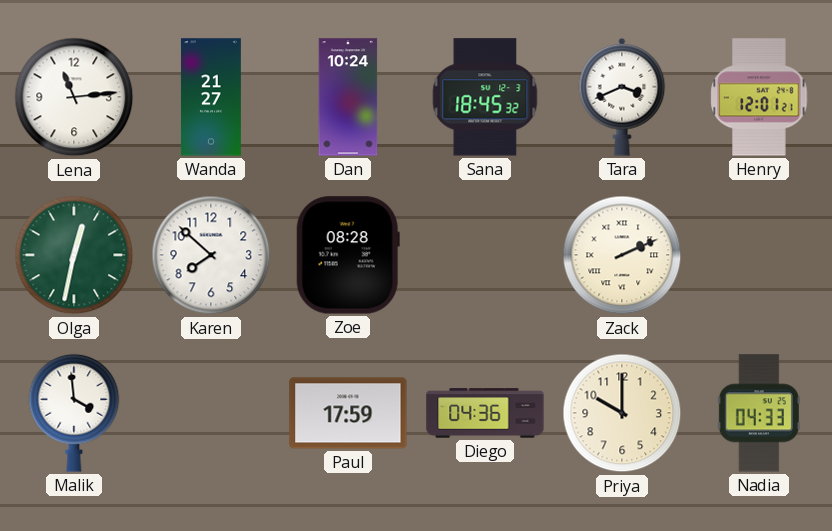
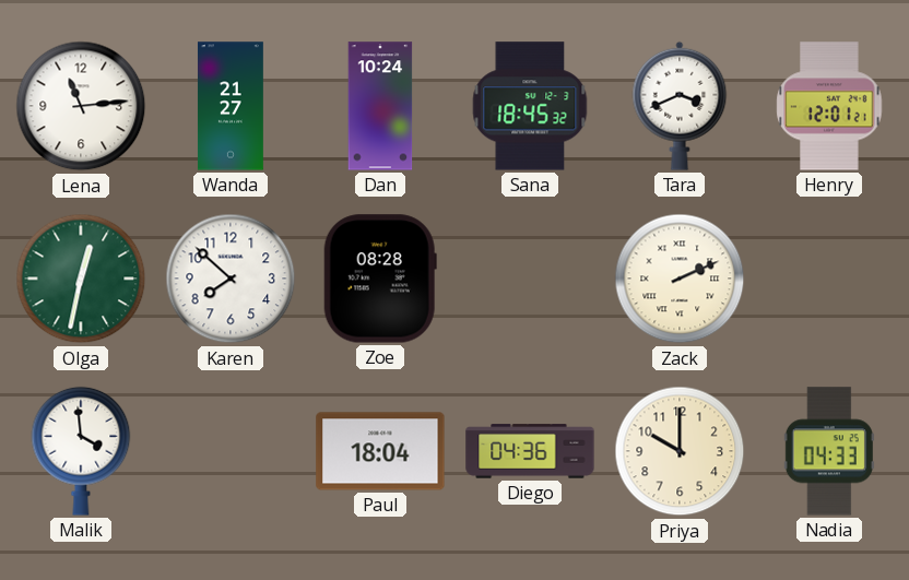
Paul: 17:59 -> 18:04
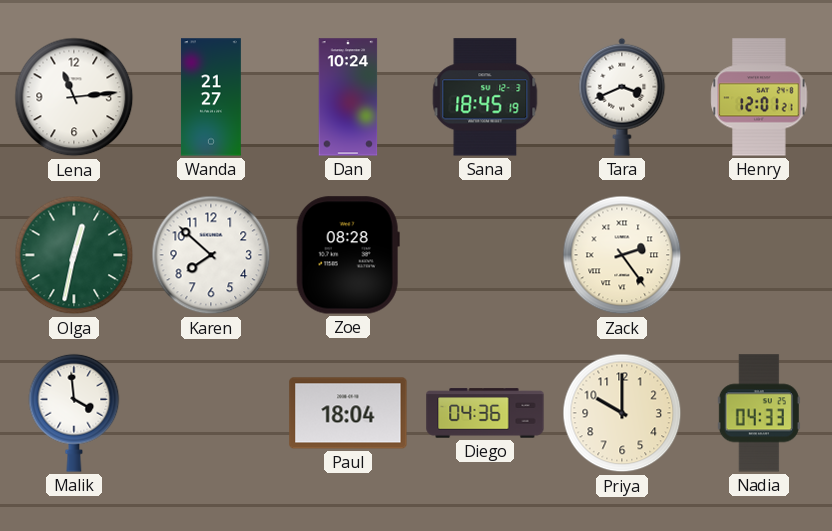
Sana: 18:45:32 -> 18:45:19
Zack: 2:11 -> 2:24
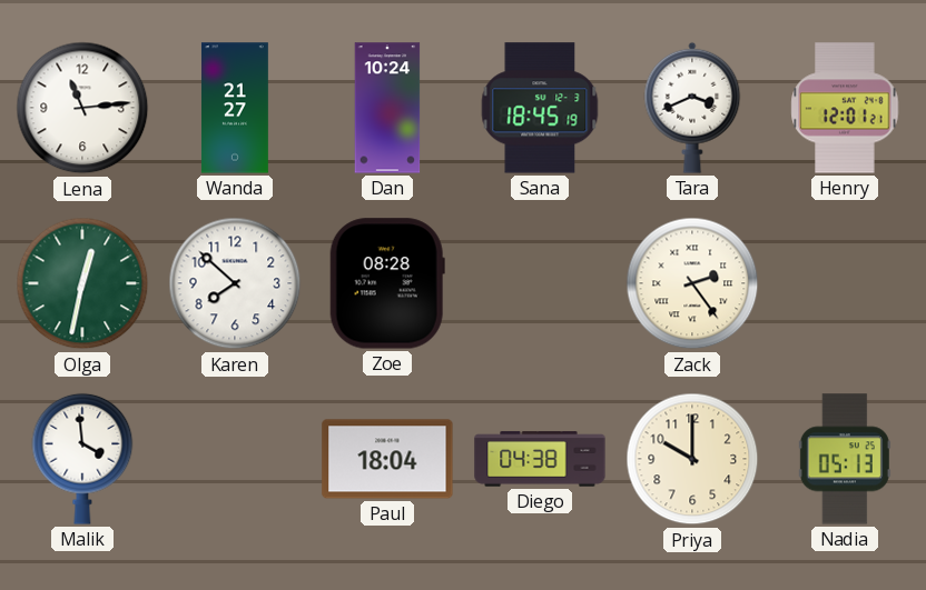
Diego: 04:36 -> 04:38
Nadia: 04:33 -> 05:13
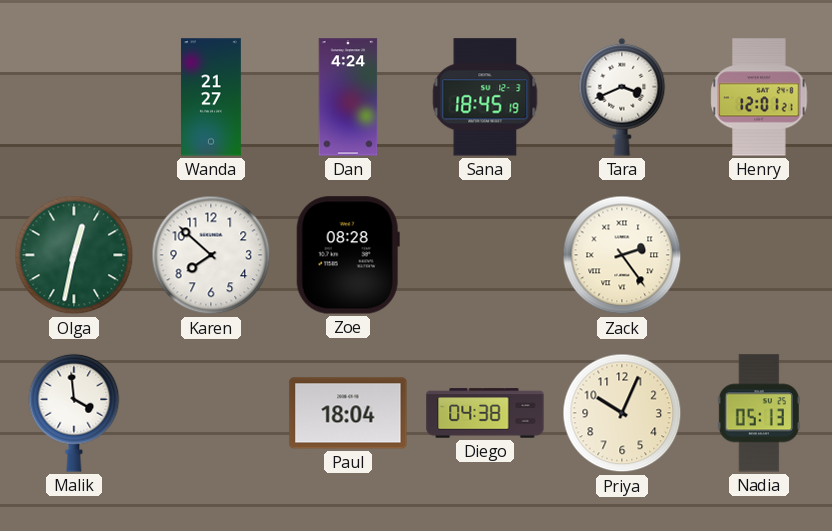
Lena: 11:14 -> none
Dan: 10:24 -> 4:24
Priya: 10:00 -> 10:04
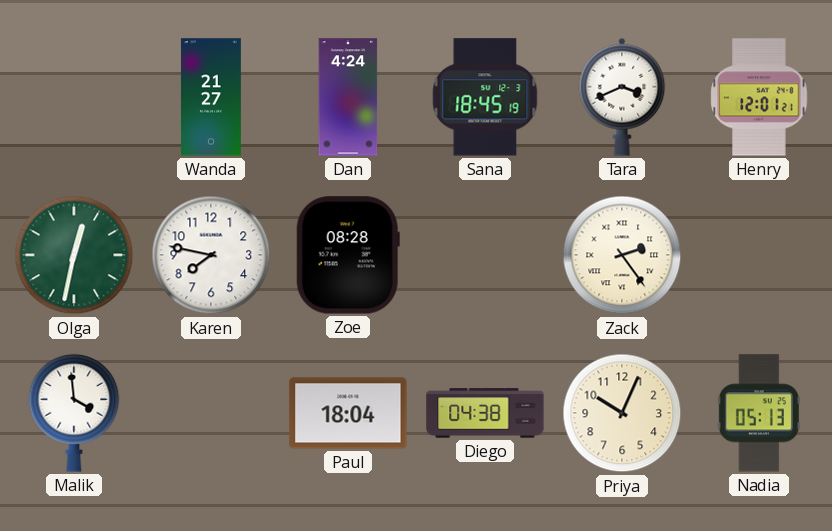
Karen: 7:52 -> 7:47
